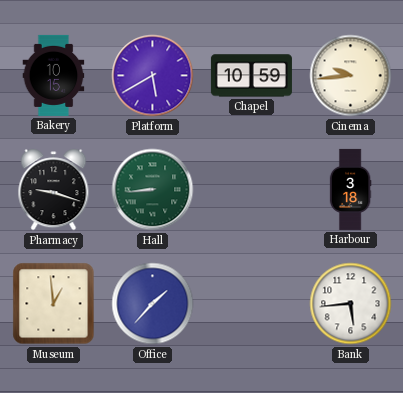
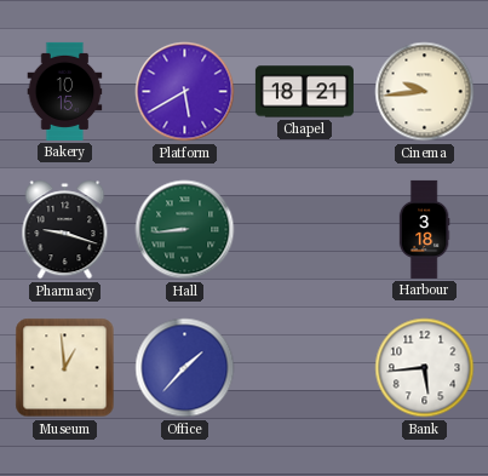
Chapel: 10:59 -> 18:21
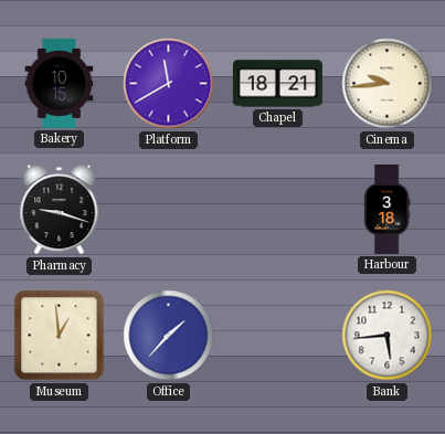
Platform: 5:40 -> 11:40
Hall: 8:44 -> none
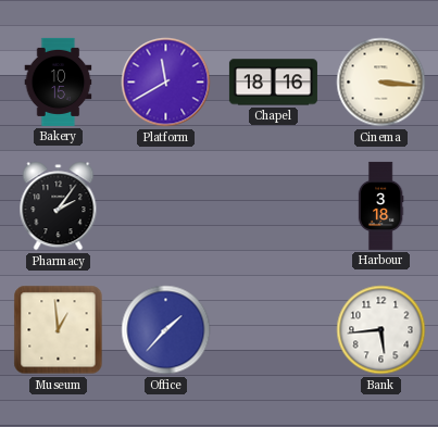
Chapel: 18:21 -> 18:16
Cinema: 9:44 -> 3:16
Pharmacy: 9:18 -> 2:06
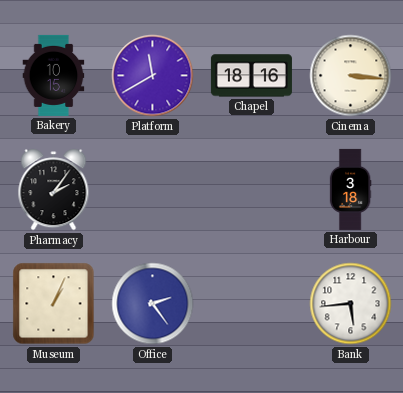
Museum: 12:59 -> 1:04
Office: 1:37 -> 2:24
